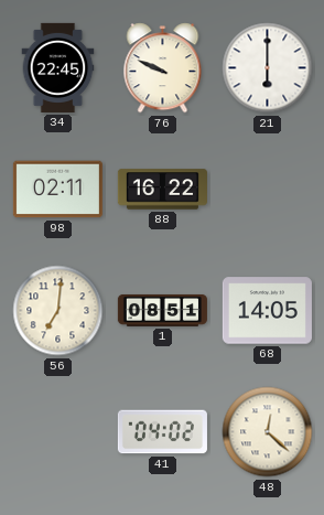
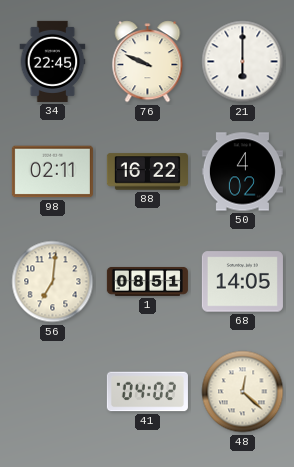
50: none -> 4:02
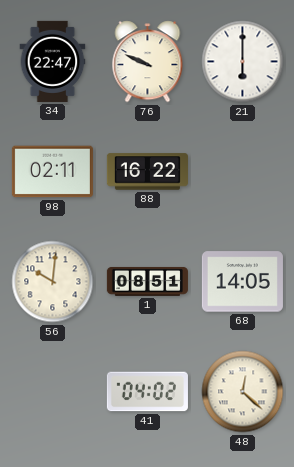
34: 22:45 -> 22:47
50: 4:02 -> none
56: 7:01 -> 10:01
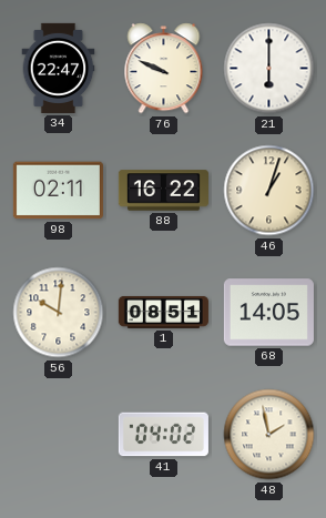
46: none -> 1:03
48: 12:22 -> 1:58
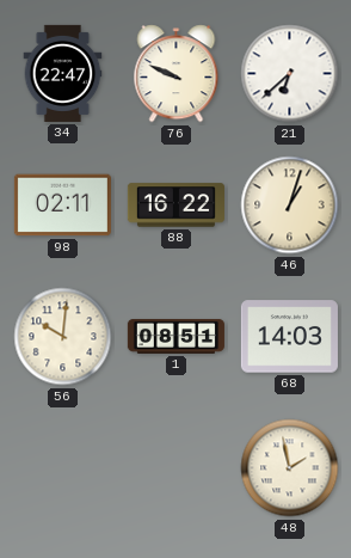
21: 6:00 -> 6:38
68: 14:05 -> 14:03
41: 04:02 -> none
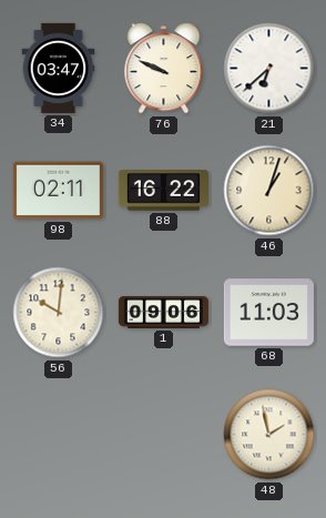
34: 22:47 -> 03:47
1: 08:51 -> 09:06
68: 14:03 -> 11:03
